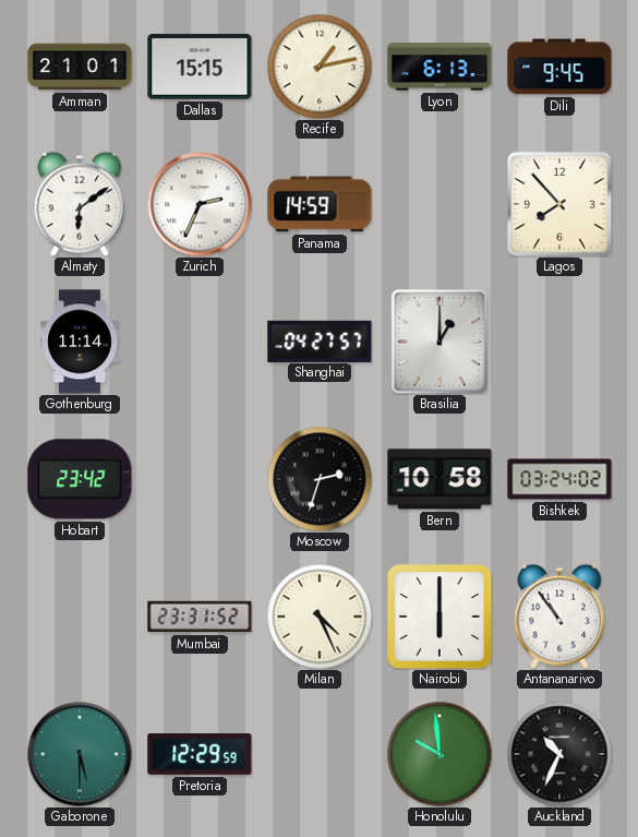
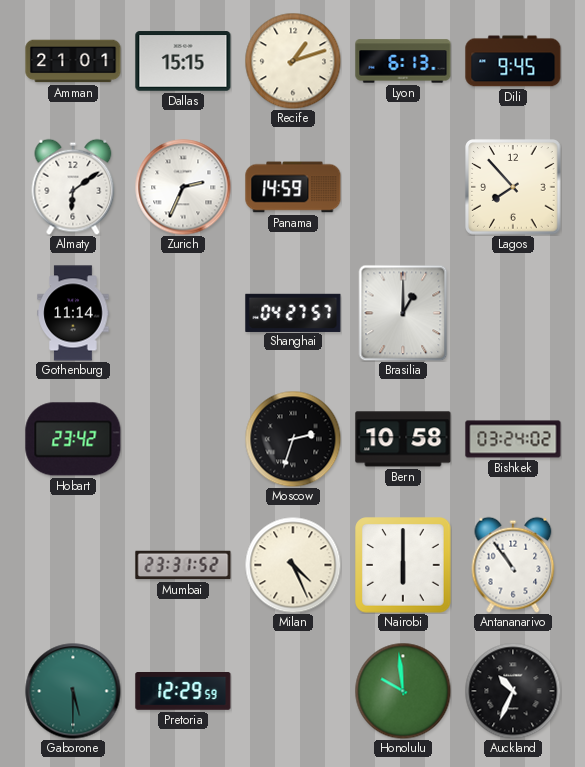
Recife: 1:13 -> 1:12
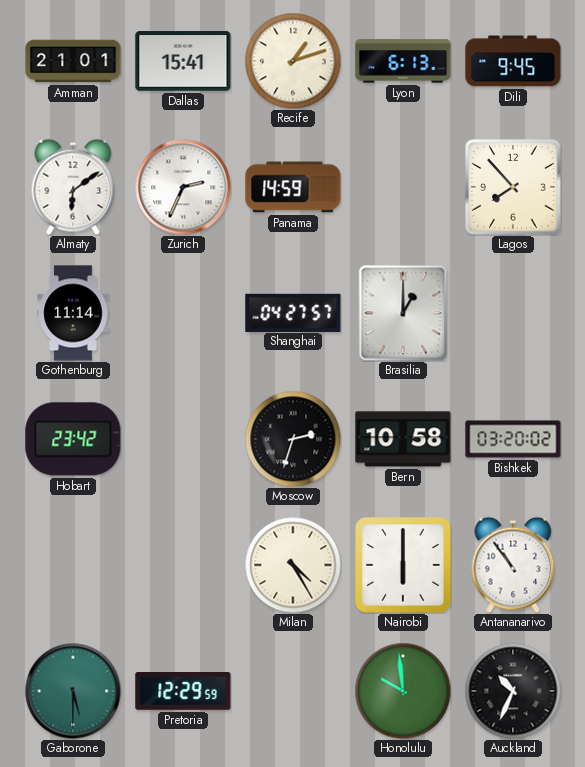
Dallas: 15:15 -> 15:41
Bishkek: 03:24 -> 03:20
Mumbai: 23:31 -> none
Milan: 4:26 -> 4:25
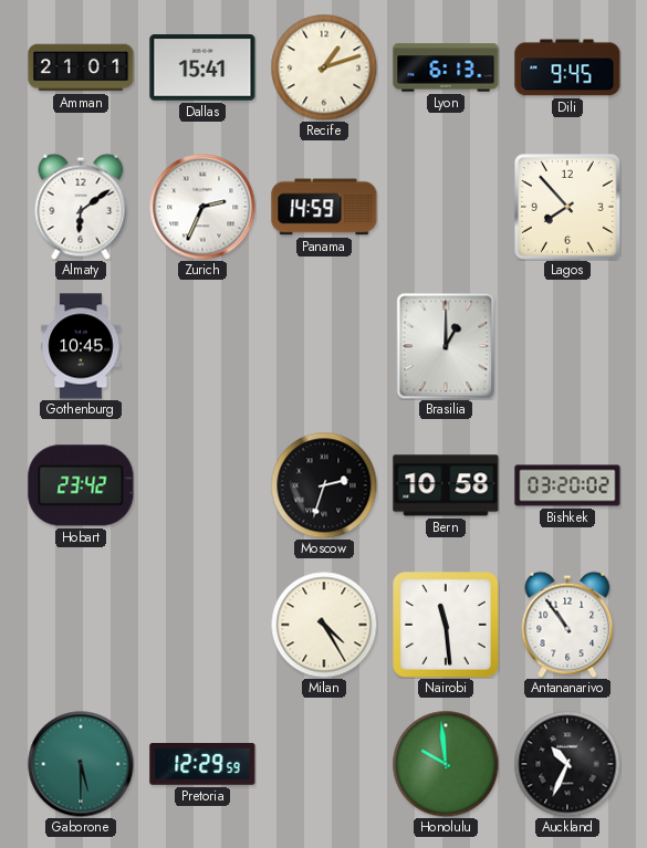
Gothenburg: 11:14 -> 10:45
Shanghai: 04:27 -> none
Nairobi: 6:00 -> 11:29
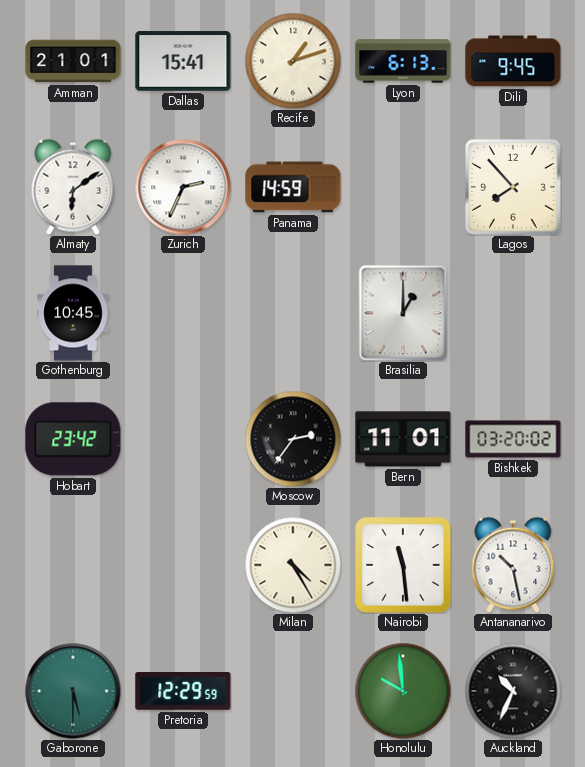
Moscow: 2:33 -> 2:36
Bern: 10:58 -> 11:01
Antananarivo: 10:54 -> 10:28
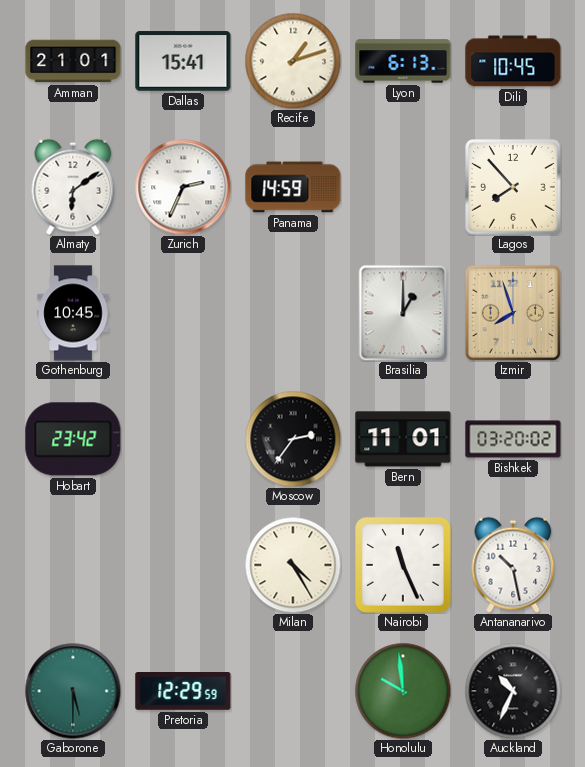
Dili: 9:45 -> 10:45
Izmir: none -> 7:57
Nairobi: 11:29 -> 11:26
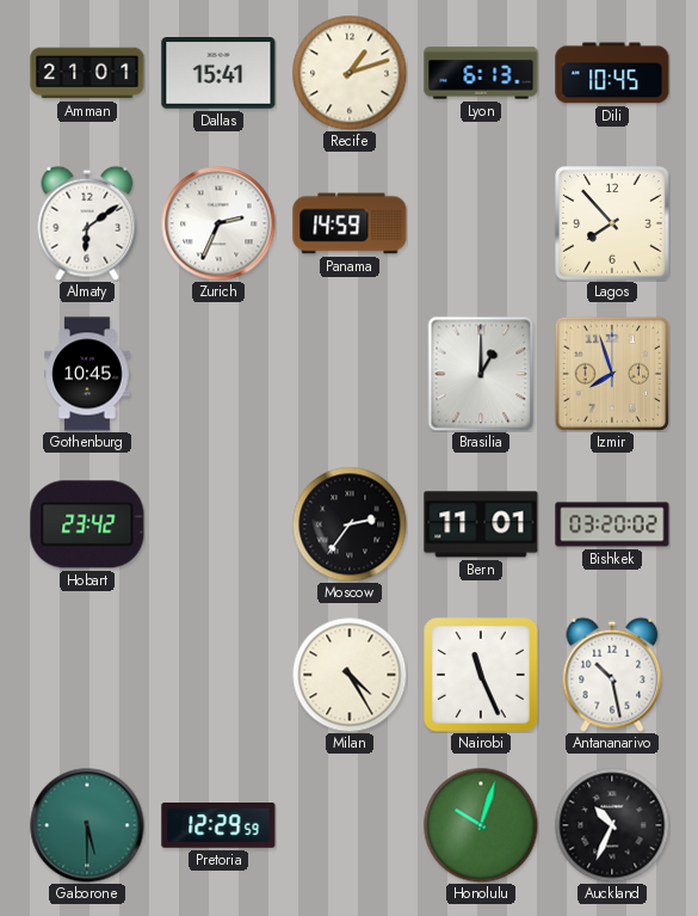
Honolulu: 9:59 -> 10:03
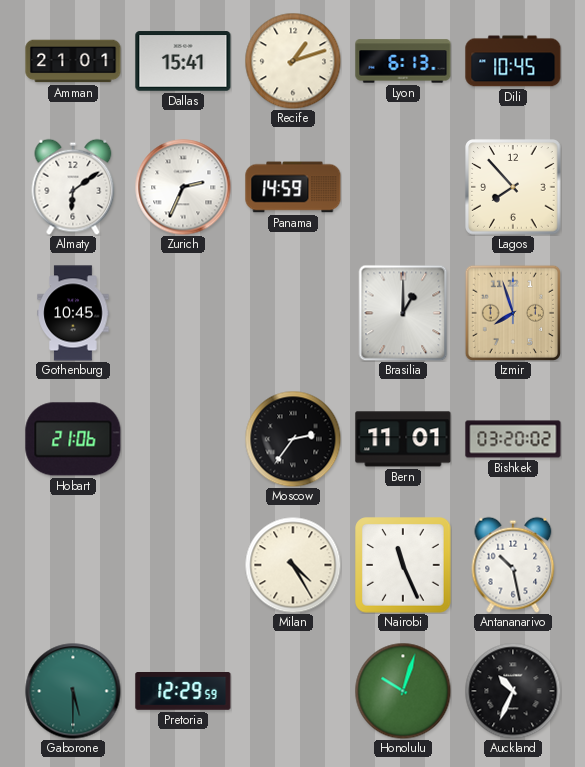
Hobart: 23:42 -> 21:06
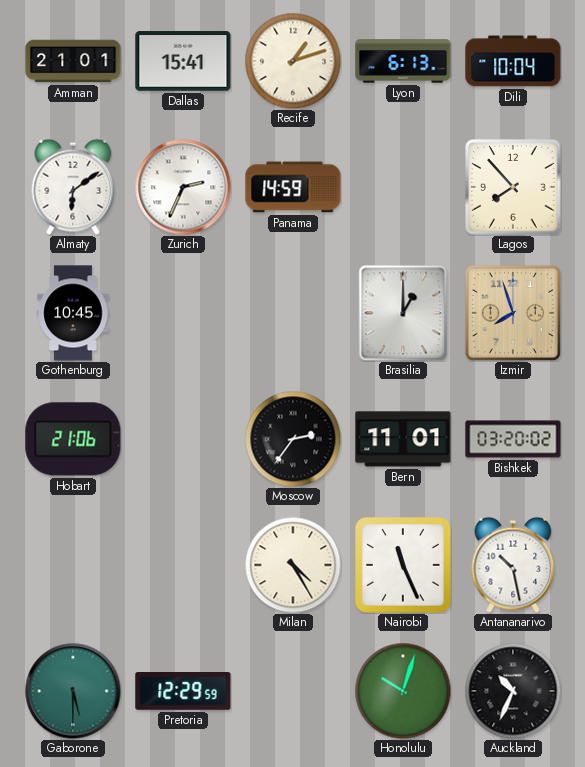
Dili: 10:45 -> 10:04
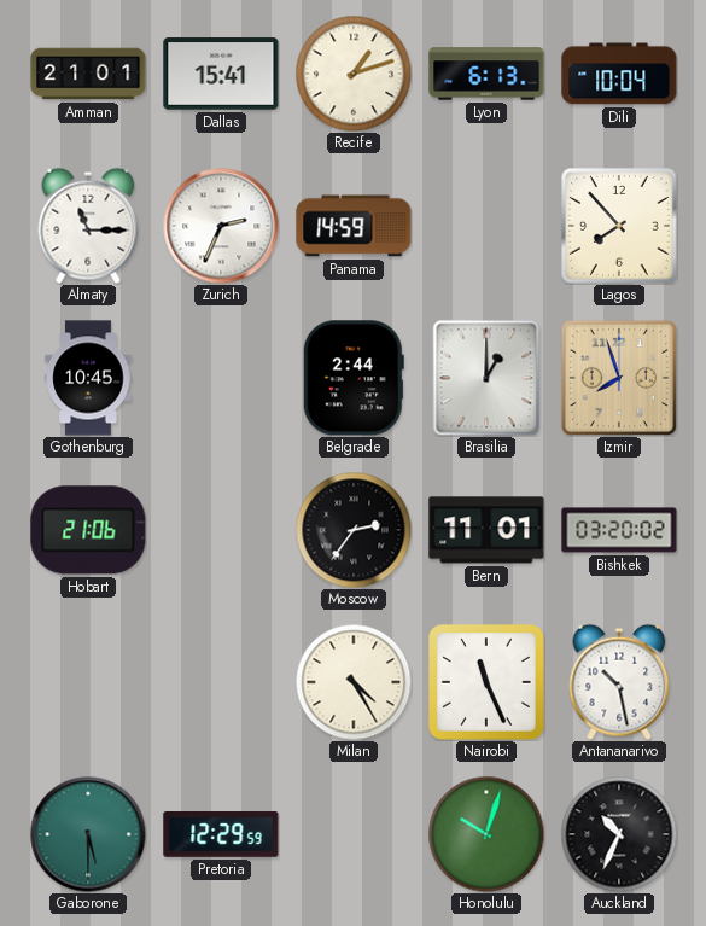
Almaty: 6:09 -> 11:15
Belgrade: none -> 2:44
